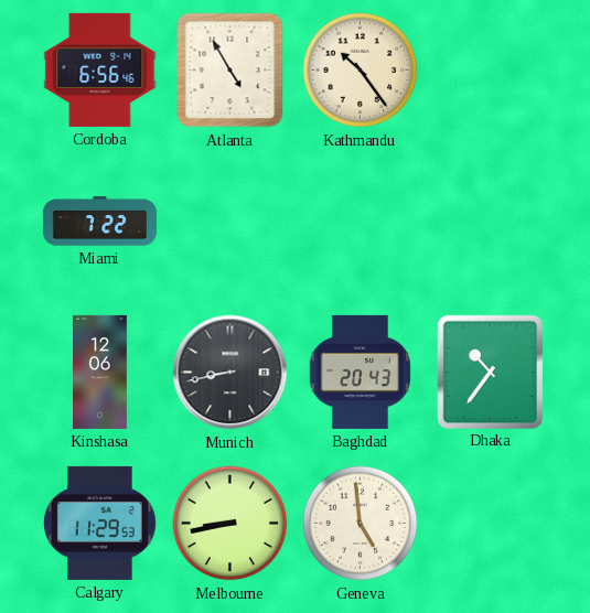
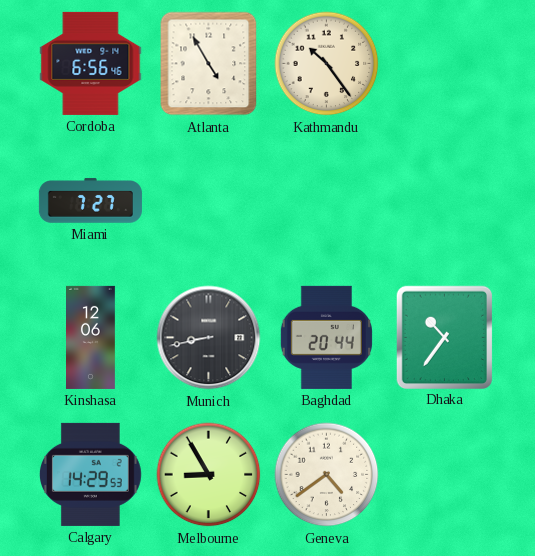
Miami: 7:22 -> 7:27
Baghdad: 20:43 -> 20:44
Calgary: 11:29 -> 14:29
Melbourne: 8:43 -> 8:55
Geneva: 4:59 -> 4:39
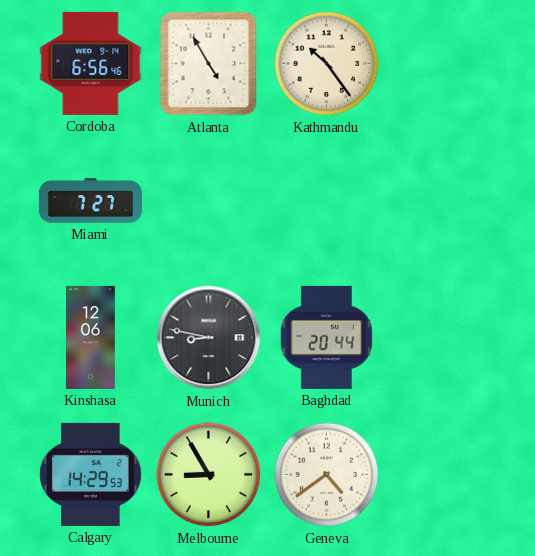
Munich: 8:43 -> 8:47
Dhaka: 10:36 -> none
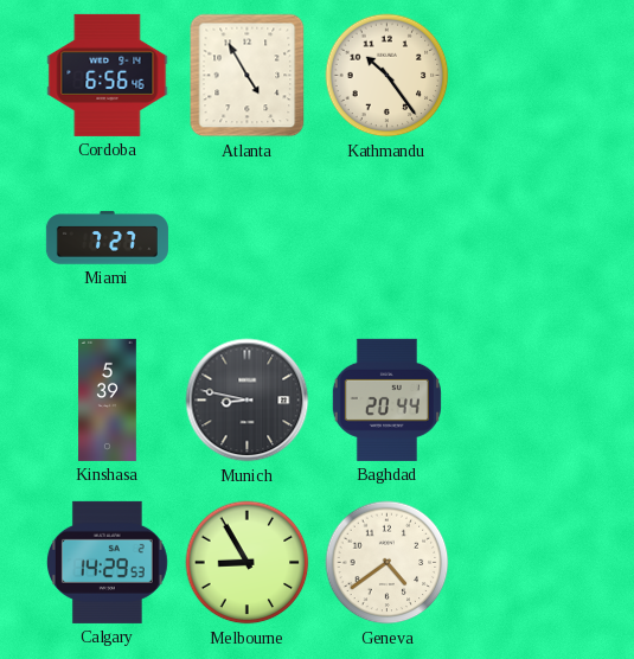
Kinshasa: 12:06 -> 5:39
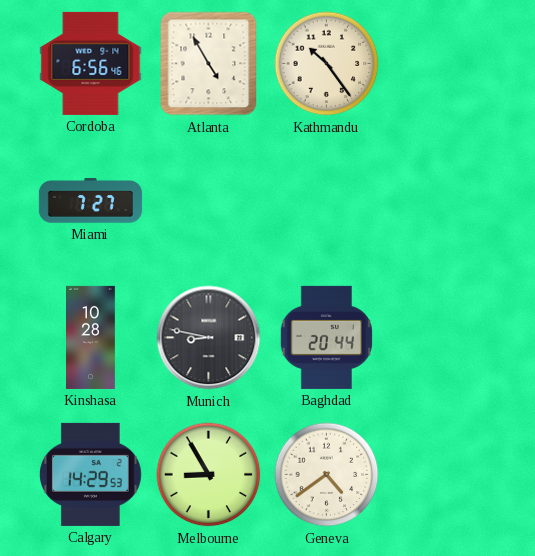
Kinshasa: 5:39 -> 10:28
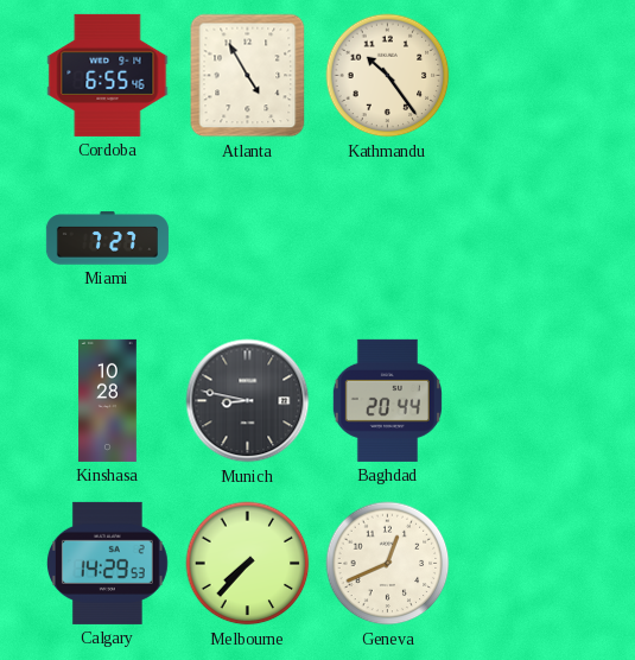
Cordoba: 6:56 -> 6:55
Melbourne: 8:55 -> 7:37
Geneva: 4:39 -> 12:41
